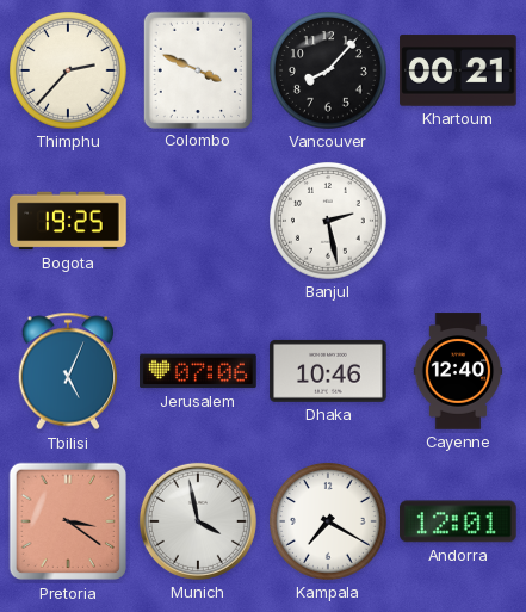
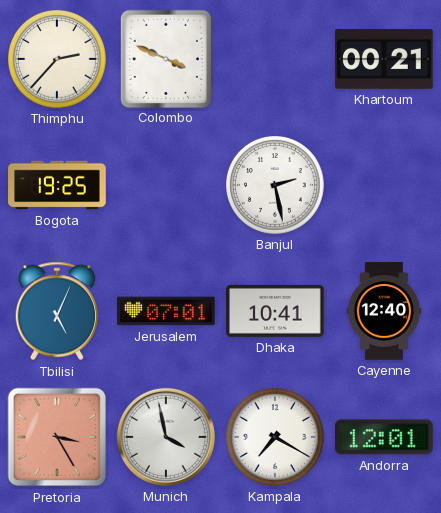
Vancouver: 8:07 -> none
Jerusalem: 07:06 -> 07:01
Dhaka: 10:46 -> 10:41
Pretoria: 3:21 -> 3:25
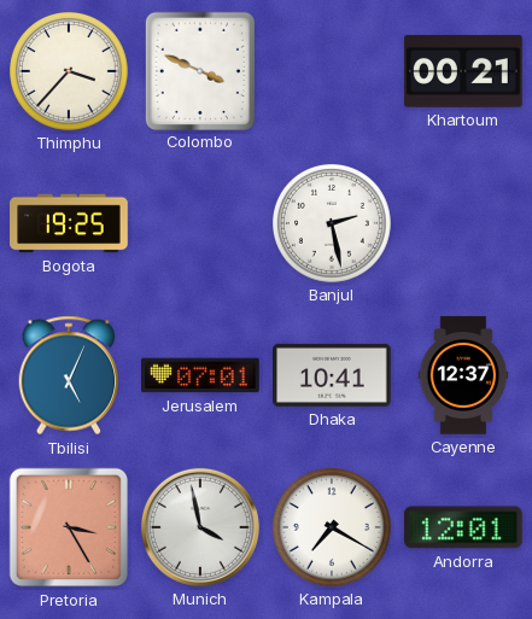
Thimphu: 2:37 -> 3:37
Cayenne: 12:40 -> 12:37
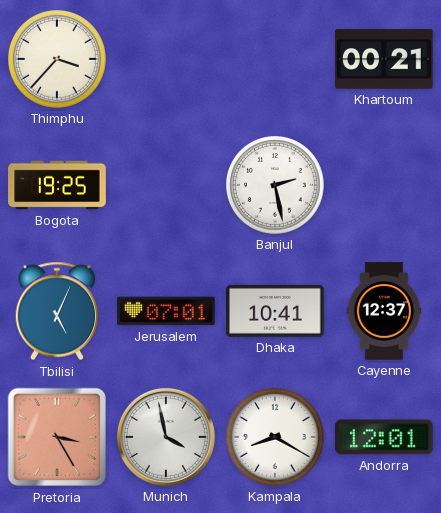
Colombo: 3:49 -> none
Kampala: 7:20 -> 8:20
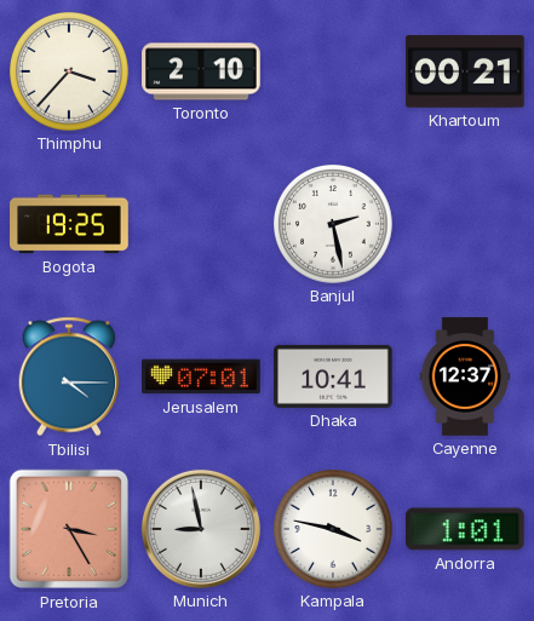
Toronto: none -> 2:10
Tbilisi: 5:04 -> 4:15
Munich: 3:58 -> 8:58
Kampala: 8:20 -> 3:47
Andorra: 12:01 -> 1:01
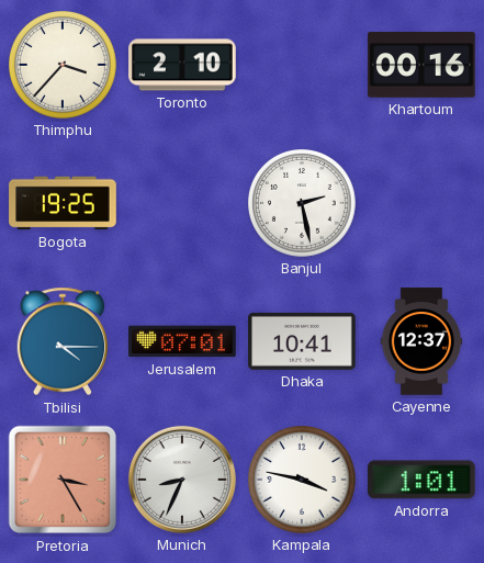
Khartoum: 00:21 -> 00:16
Munich: 8:58 -> 8:34
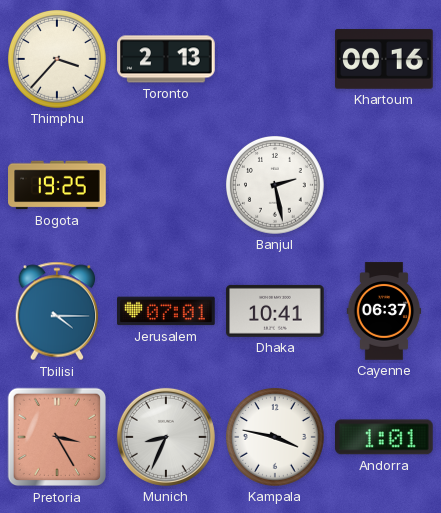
Toronto: 2:10 -> 2:13
Cayenne: 12:37 -> 06:37
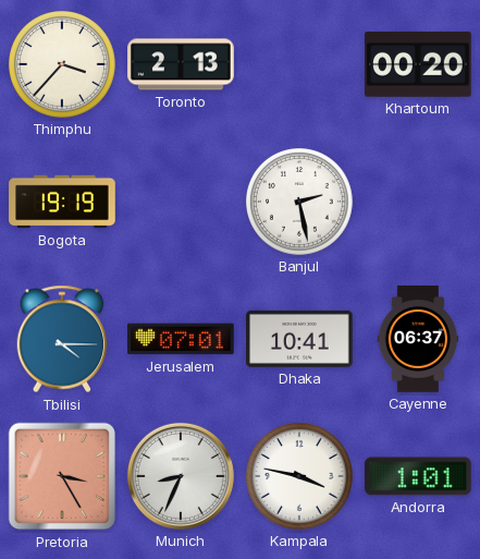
Khartoum: 00:16 -> 00:20
Bogota: 19:25 -> 19:19
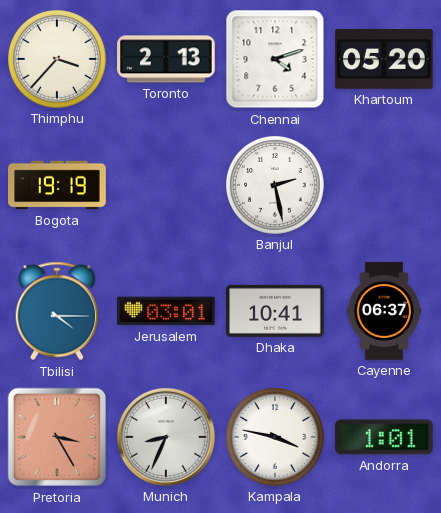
Chennai: none -> 4:12
Khartoum: 00:20 -> 05:20
Jerusalem: 07:01 -> 03:01
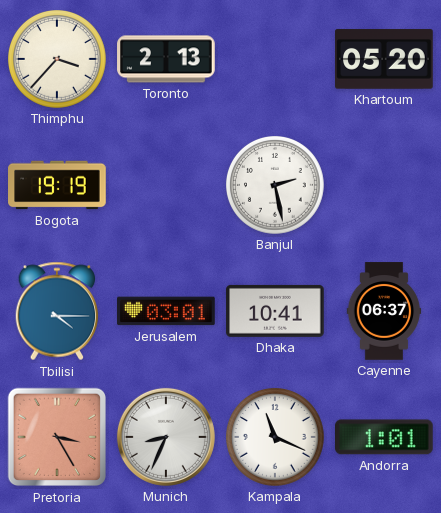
Chennai: 4:12 -> none
Kampala: 3:47 -> 11:19
